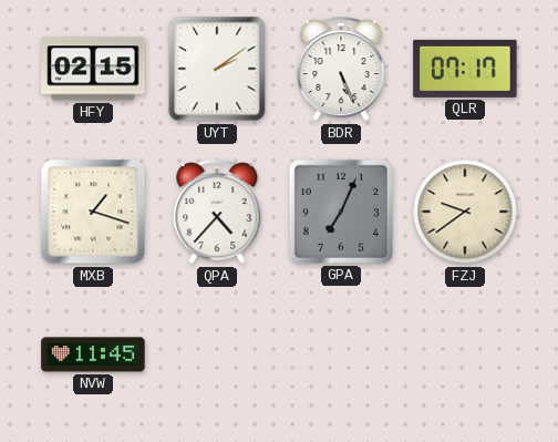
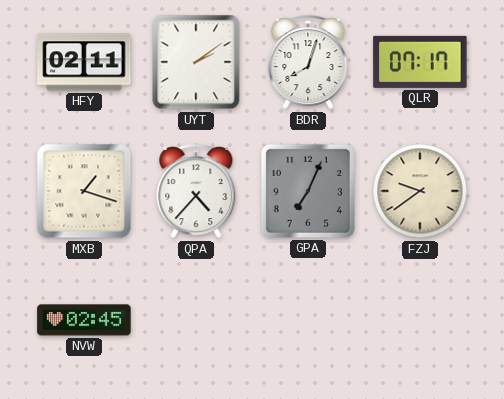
HFY: 02:15 -> 02:11
BDR: 5:26 -> 8:03
NVW: 11:45 -> 02:45
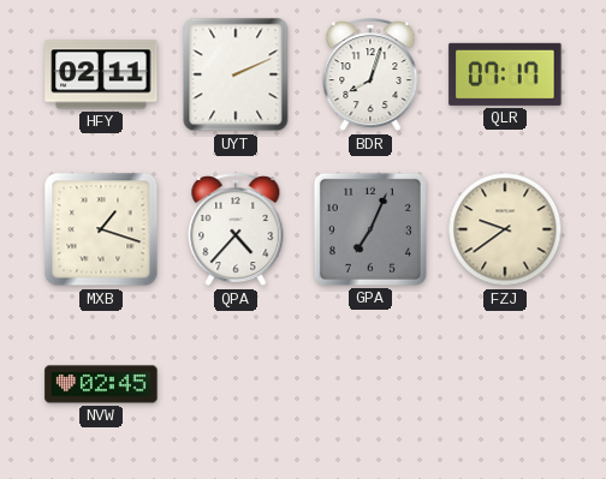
UYT: 2:09 -> 2:11
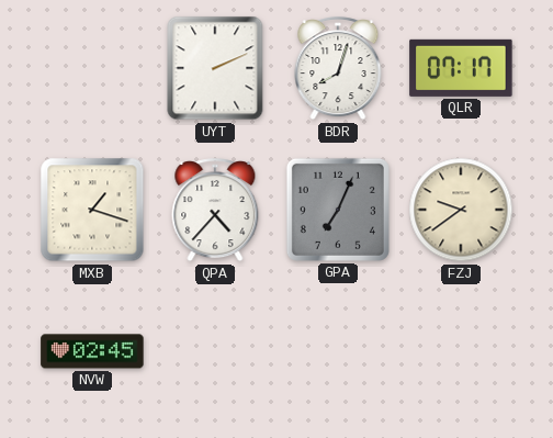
HFY: 02:11 -> none
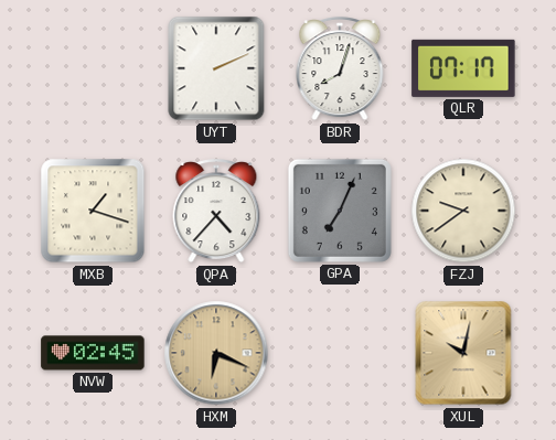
HXM: none -> 6:19
XUL: none -> 10:02
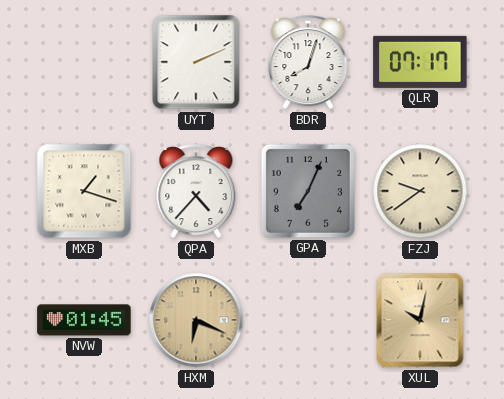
NVW: 02:45 -> 01:45
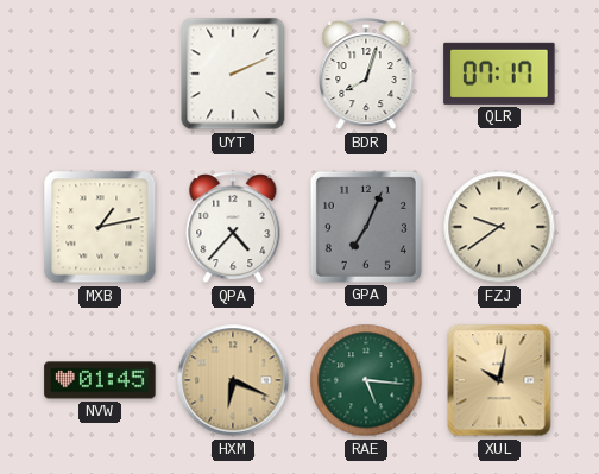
MXB: 1:18 -> 1:13
RAE: none -> 5:16
